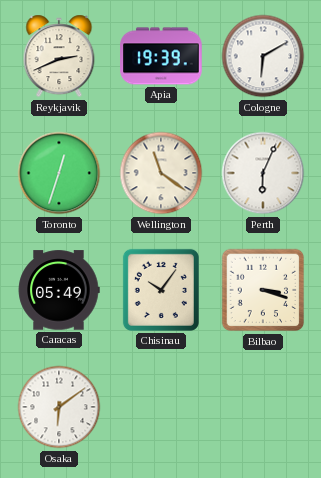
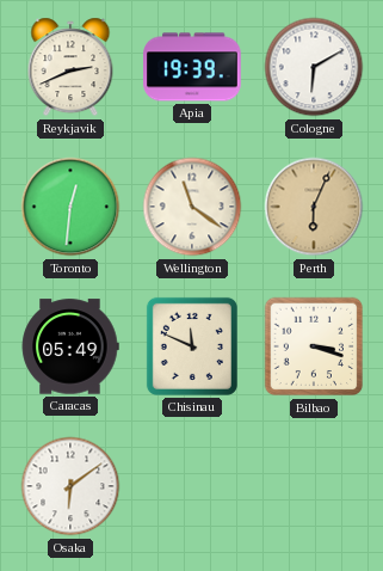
Toronto: 12:33 -> 12:31
Perth dial: white -> champagne
Chisinau: 10:06 -> 11:49
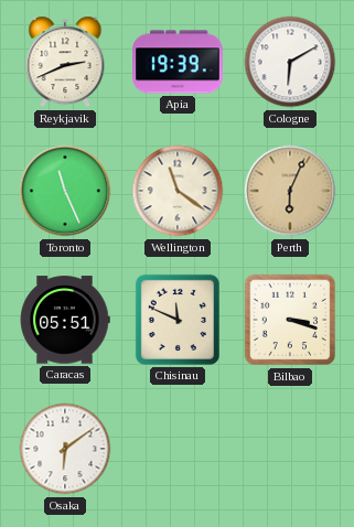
Toronto: 12:31 -> 11:26
Caracas: 05:49 -> 05:51
